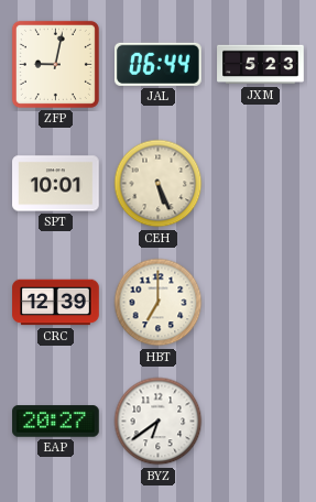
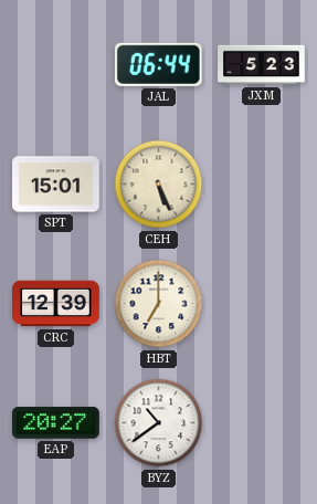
ZFP: 9:02 -> none
SPT: 10:01 -> 15:01
BYZ: 6:39 -> 10:39
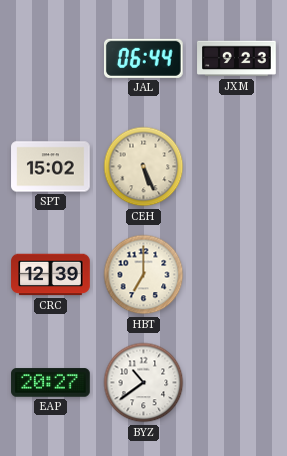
JXM: 5:23 -> 9:23
SPT: 15:01 -> 15:02
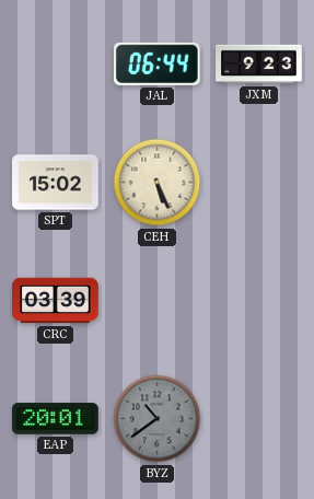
CRC: 12:39 -> 03:39
HBT: 7:00 -> none
EAP: 20:27 -> 20:01
BYZ dial: white -> grey
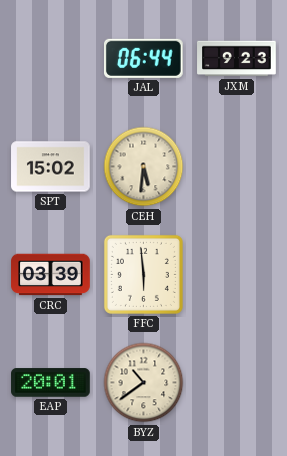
CEH: 5:26 -> 5:31
FFC: none -> 5:59
BYZ dial: grey -> cream
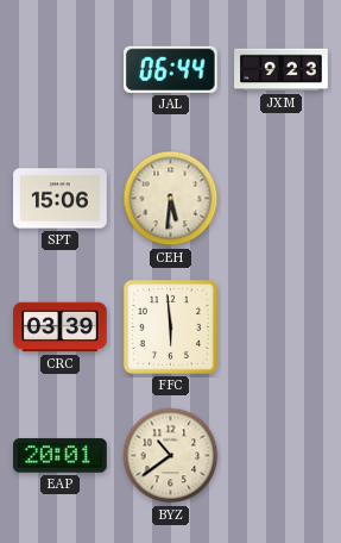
SPT: 15:02 -> 15:06
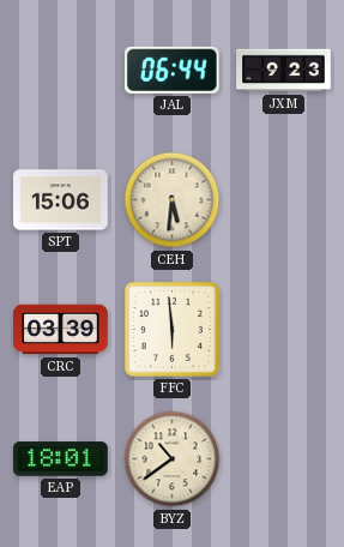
EAP: 20:01 -> 18:01
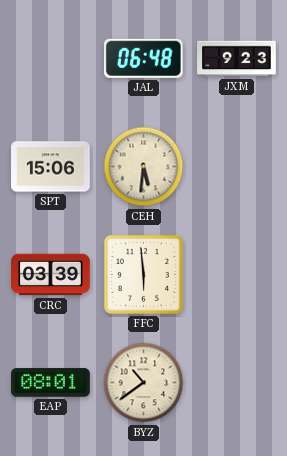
JAL: 06:44 -> 06:48
EAP: 18:01 -> 08:01
